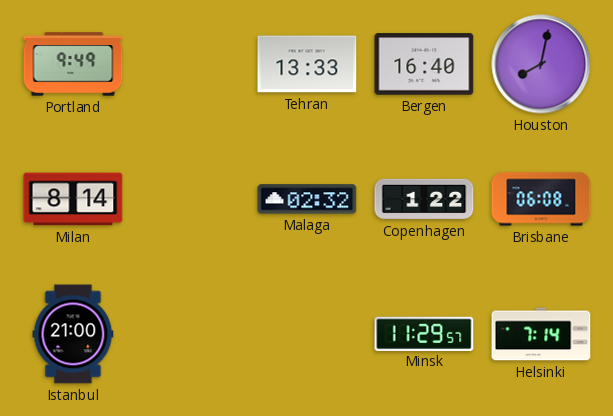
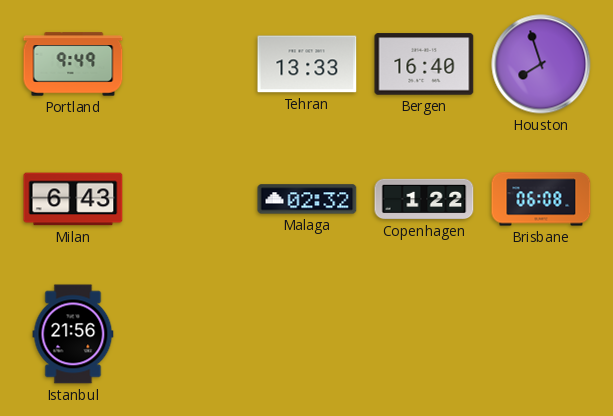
Houston: 8:02 -> 7:57
Milan: 8:14 -> 6:43
Istanbul: 21:00 -> 21:56
Minsk: 11:29 -> none
Helsinki: 7:14 -> none
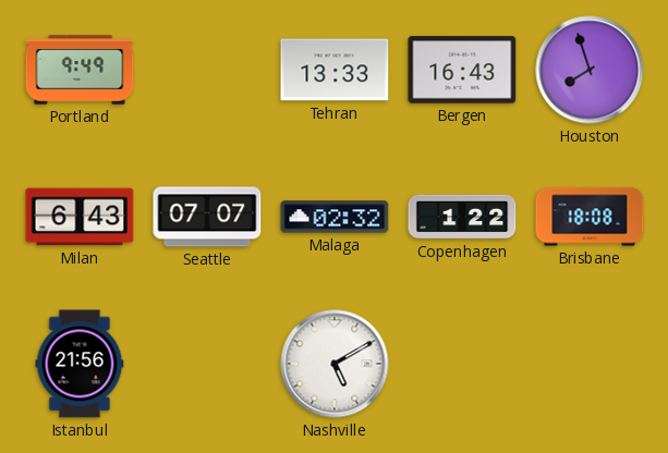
Bergen: 16:40 -> 16:43
Seattle: none -> 07:07
Brisbane: 06:08 -> 18:08
Nashville: none -> 5:10
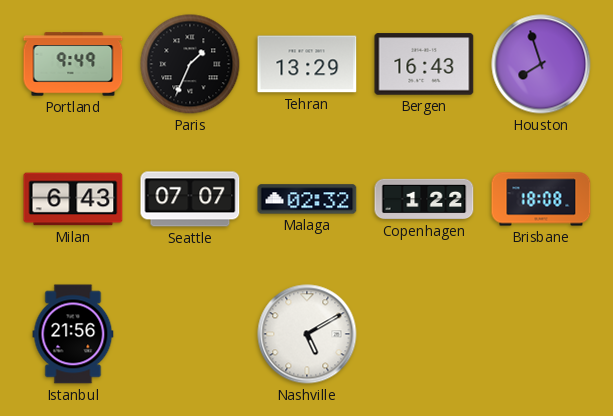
Paris: none -> 1:34
Tehran: 13:33 -> 13:29
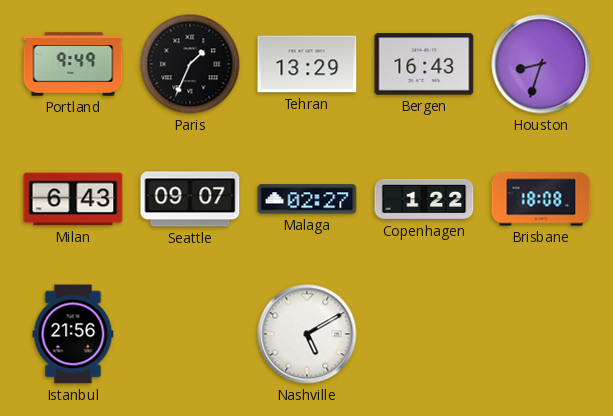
Houston: 7:57 -> 8:33
Seattle: 07:07 -> 09:07
Malaga: 02:32 -> 02:27
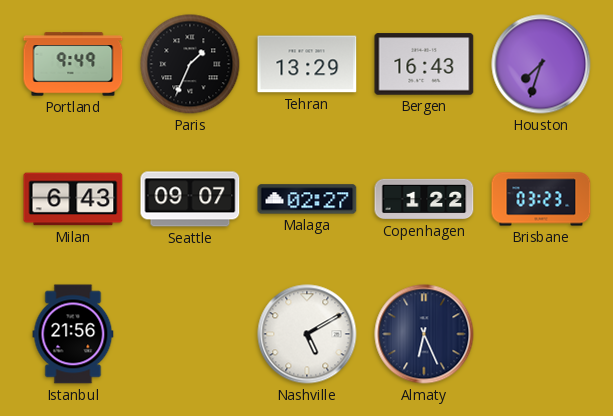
Houston: 8:33 -> 7:33
Brisbane: 18:08 -> 03:23
Almaty: none -> 6:26
